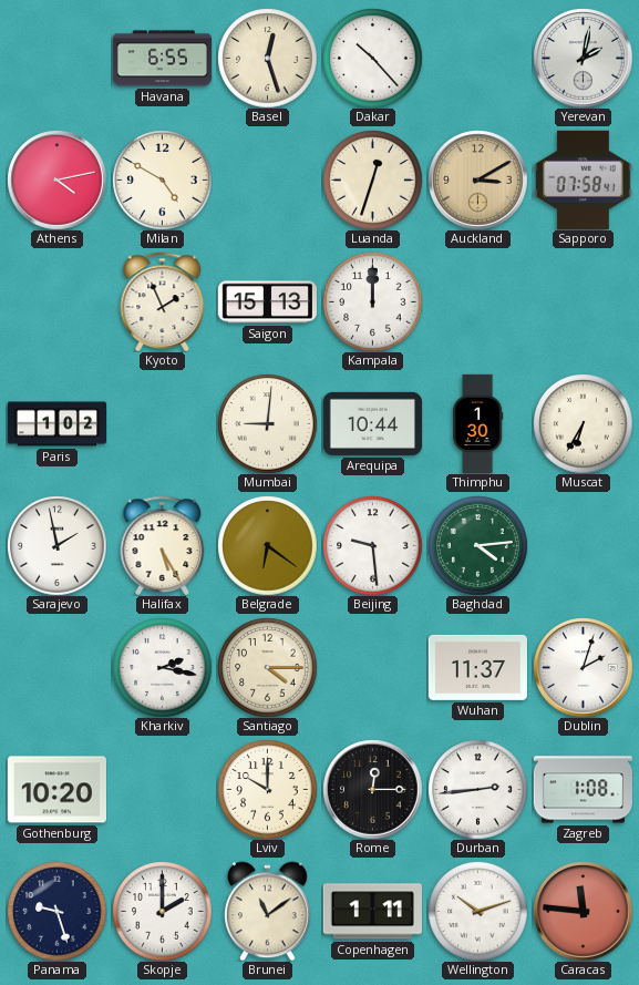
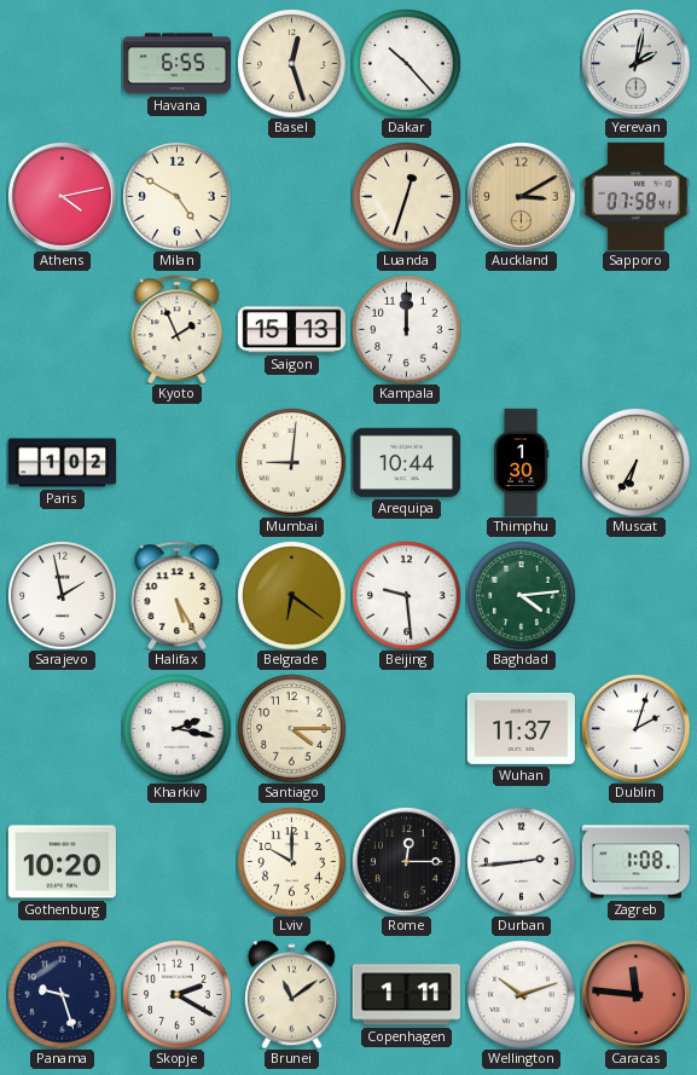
Skopje: 2:00 -> 2:20
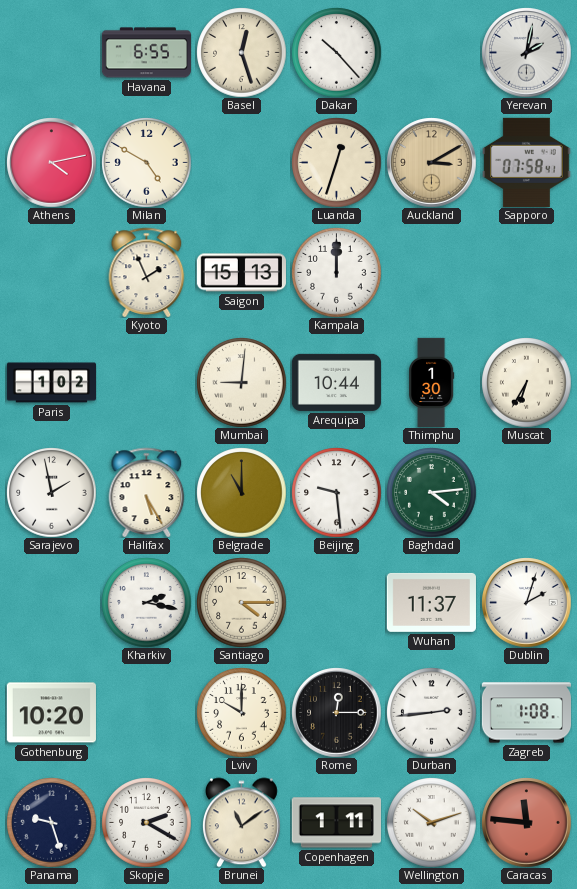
Belgrade: 6:21 -> 11:00
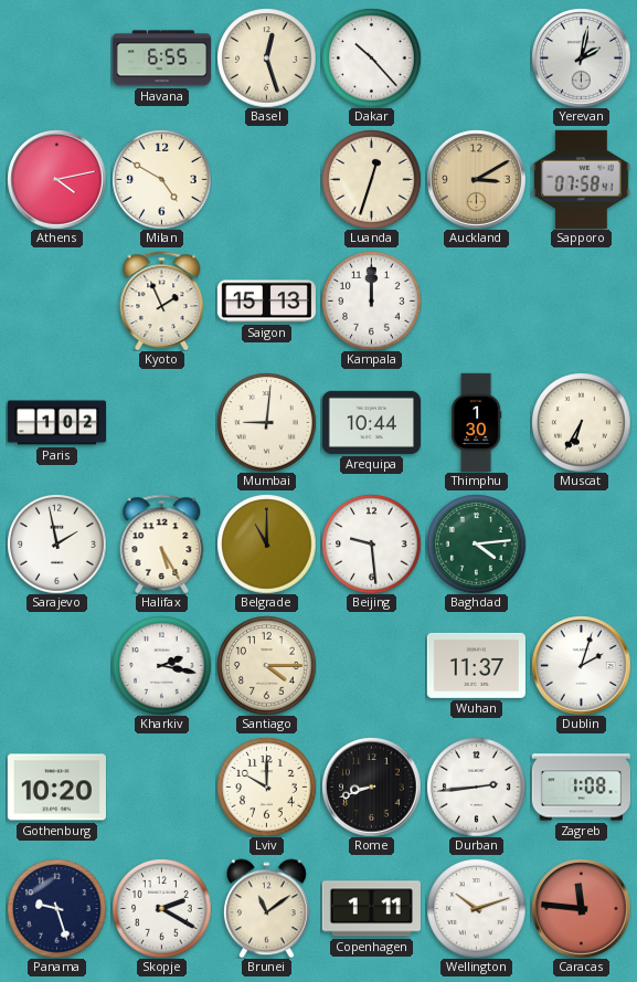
Rome: 12:15 -> 8:42
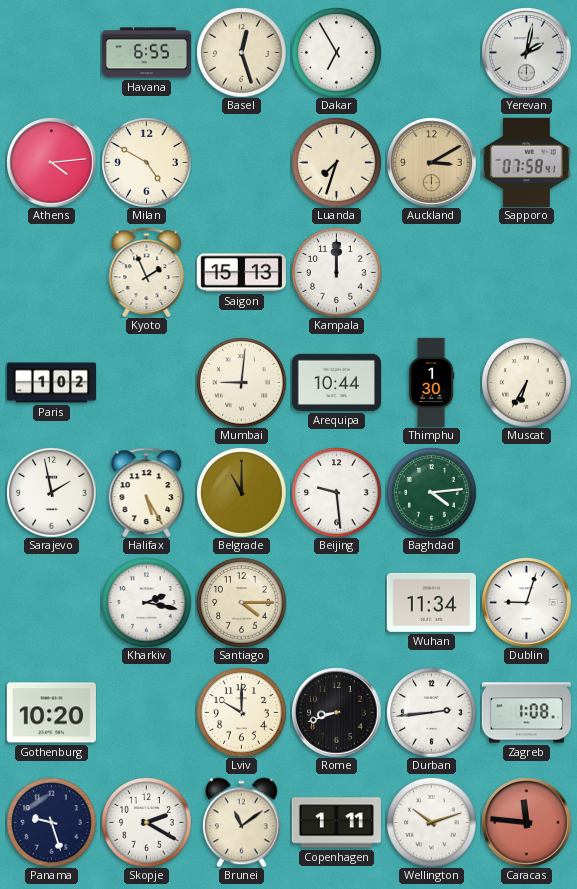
Dakar: 10:23 -> 6:55
Athens: 4:13 -> 4:14
Luanda: 12:33 -> 7:33
Wuhan: 11:37 -> 11:34
Dublin: 2:03 -> 9:03
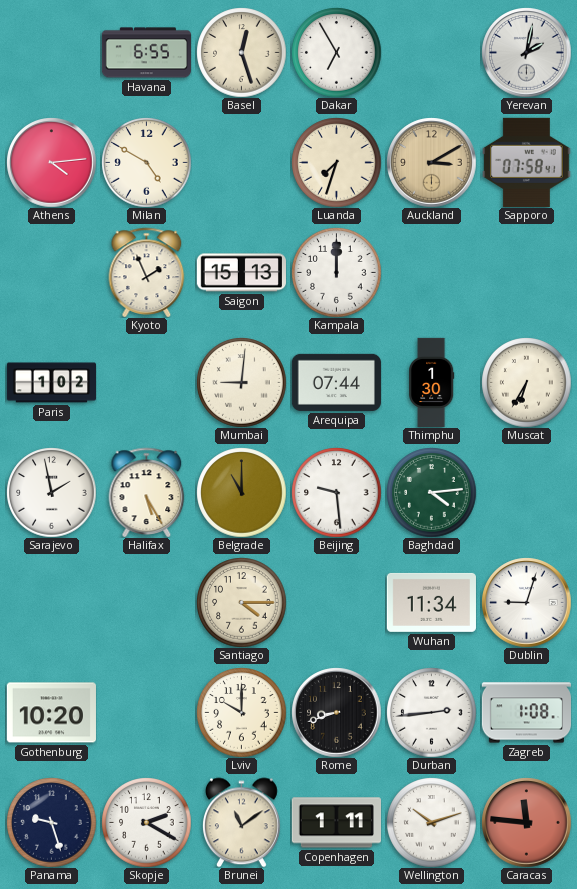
Arequipa: 10:44 -> 07:44
Kharkiv: 2:17 -> none
